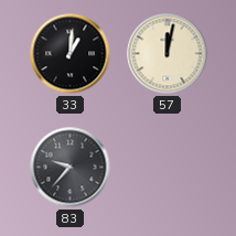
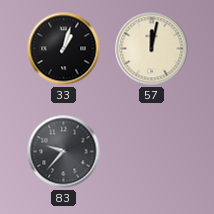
33: 1:01 -> 1:03
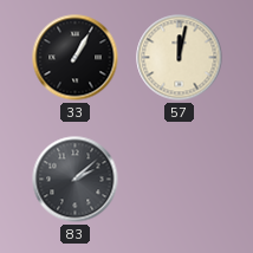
33: 1:03 -> 1:05
83: 9:37 -> 2:08
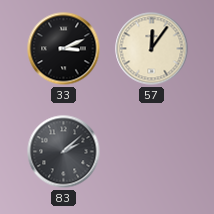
33: 1:05 -> 3:11
57: 12:02 -> 12:06
